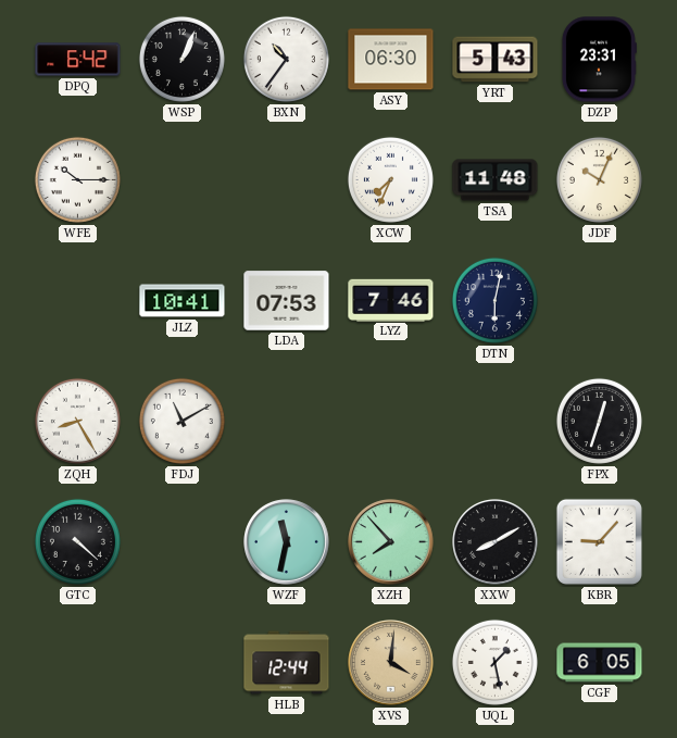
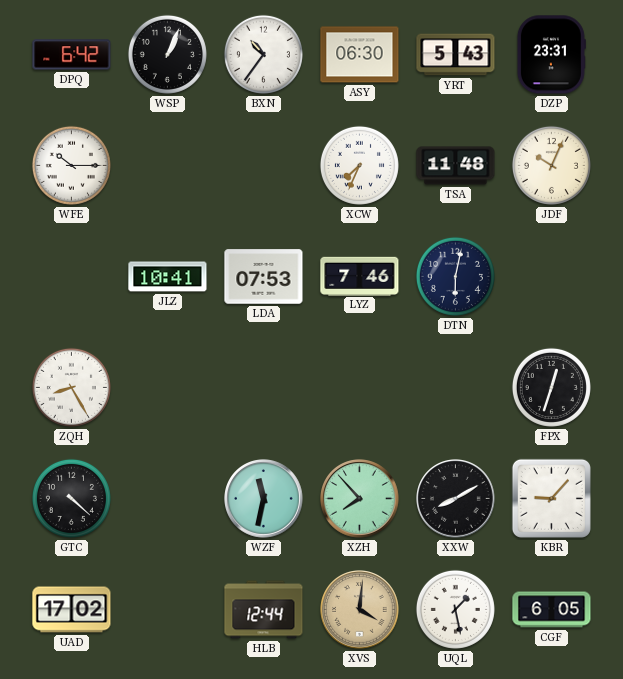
FDJ: 11:10 -> none
UAD: none -> 17:02
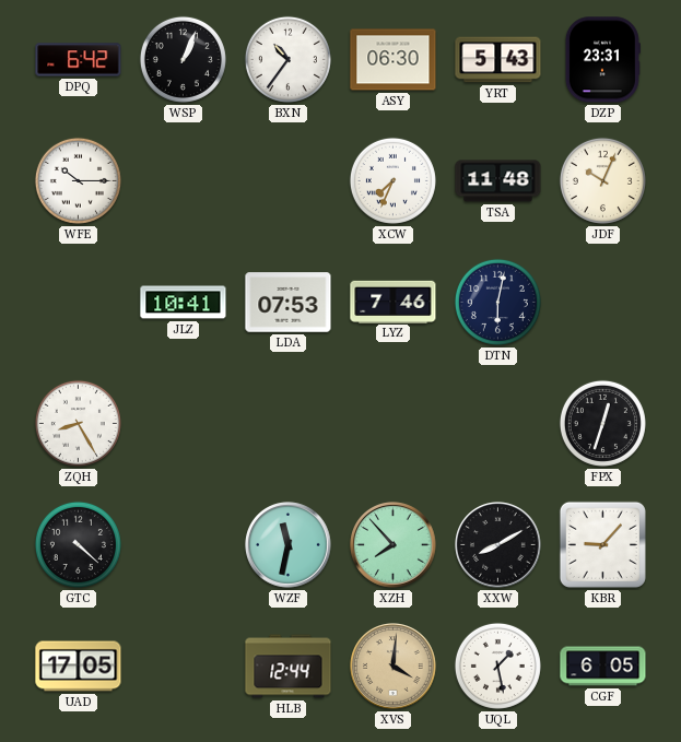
UAD: 17:02 -> 17:05
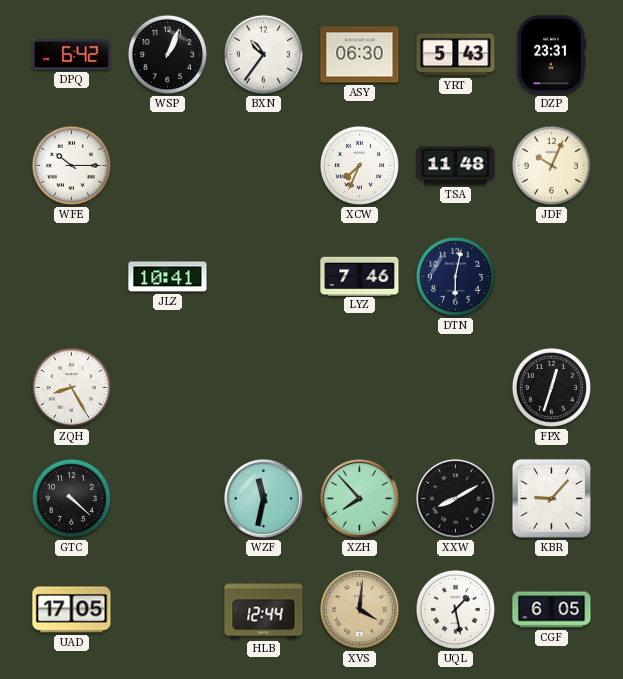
LDA: 07:53 -> none
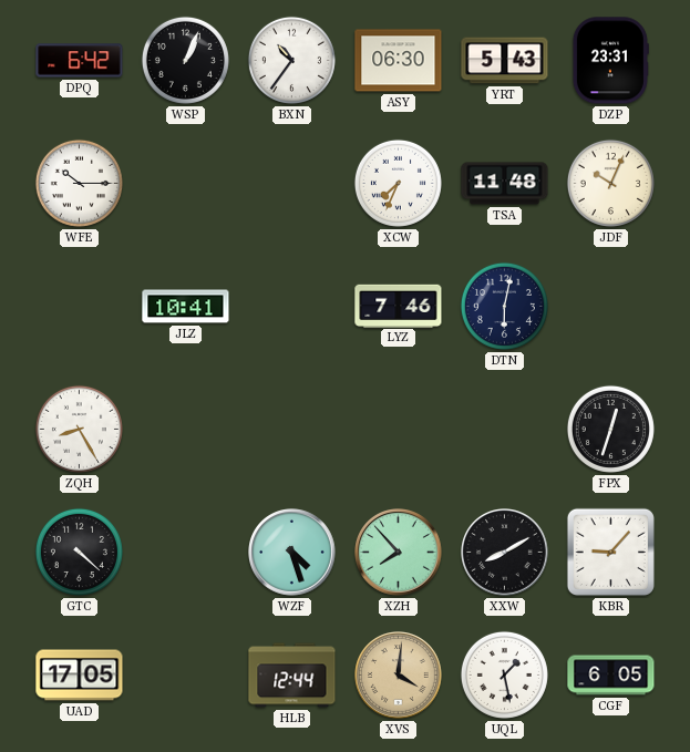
WZF: 11:32 -> 4:27
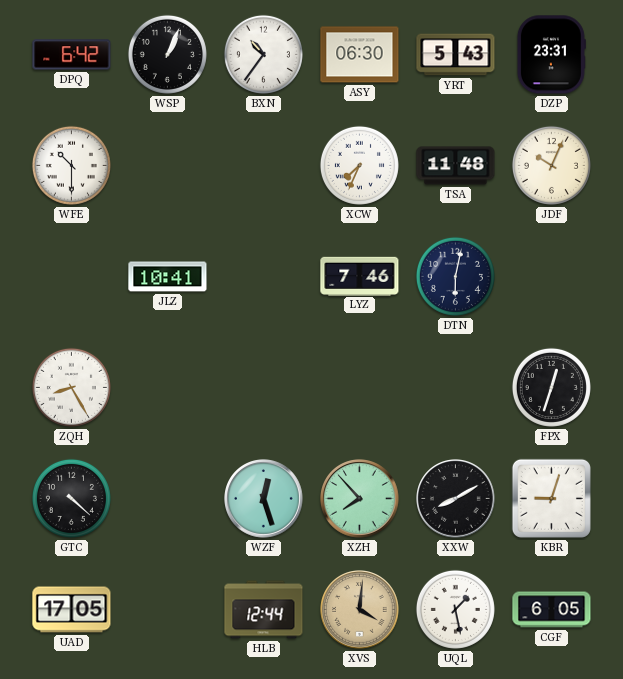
WFE: 10:15 -> 10:30
WZF: 4:27 -> 12:27
KBR: 9:07 -> 9:03
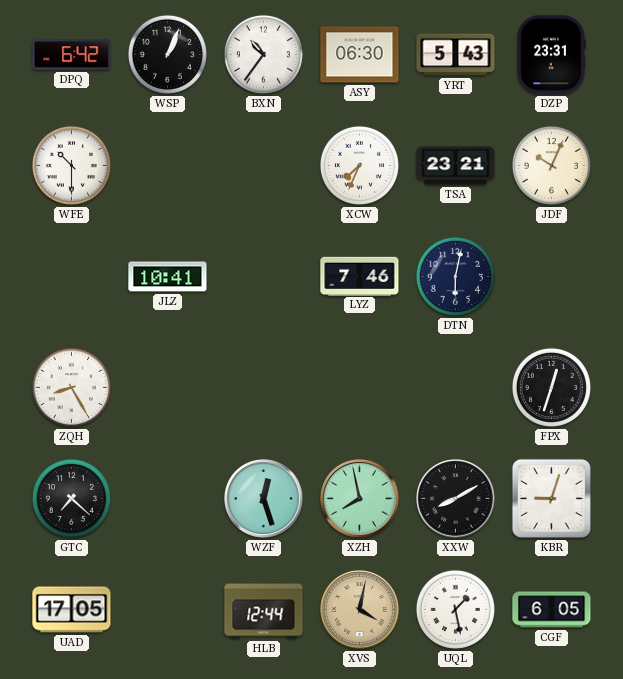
TSA: 11:48 -> 23:21
GTC: 4:22 -> 7:22
XZH: 7:53 -> 7:58
XVS: 4:01 -> 4:02
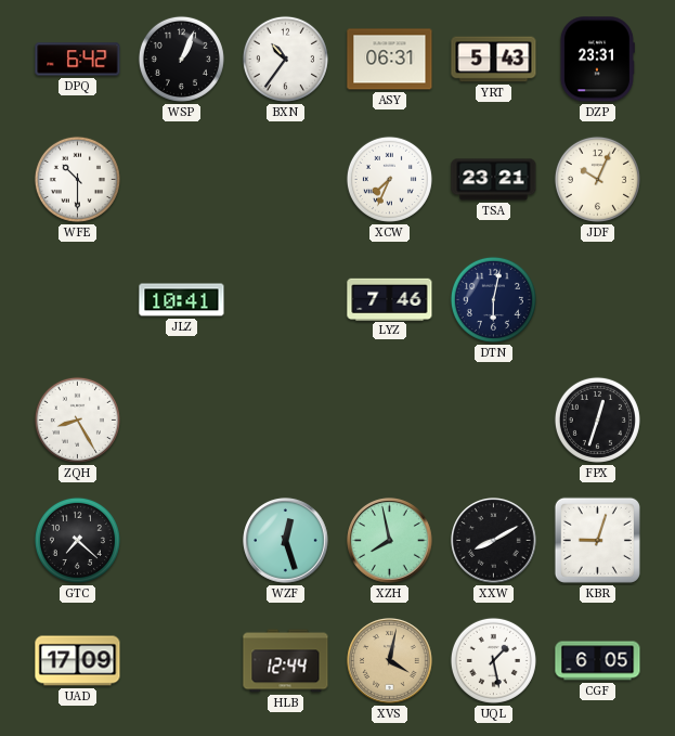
ASY: 06:30 -> 06:31
UAD: 17:05 -> 17:09
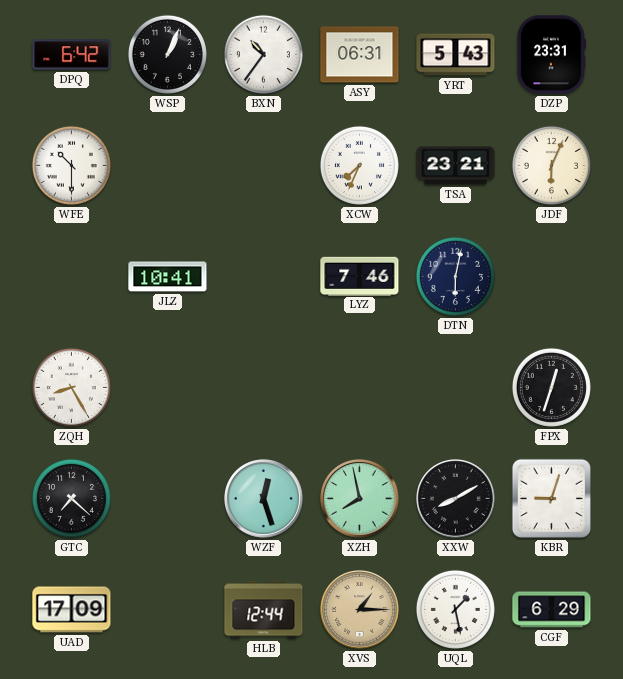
JDF: 10:04 -> 6:04
XVS: 4:02 -> 1:15
CGF: 6:05 -> 6:29
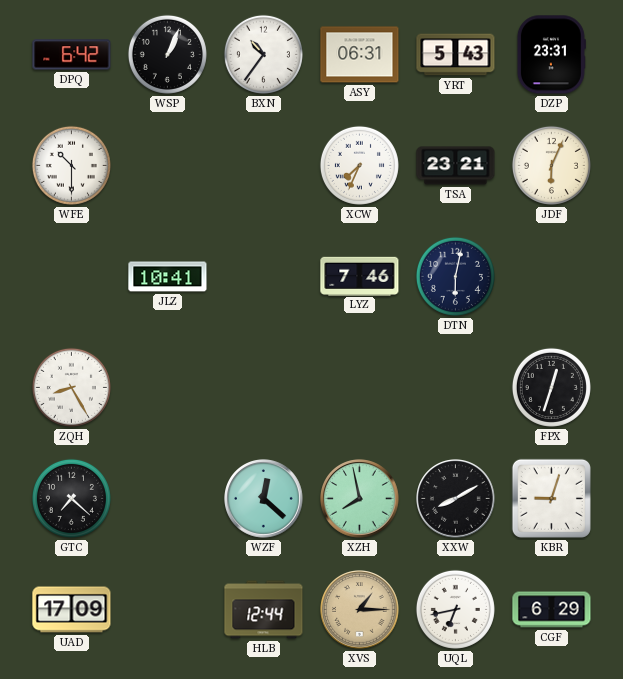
WZF: 12:27 -> 12:22
UQL: 1:28 -> 6:43
